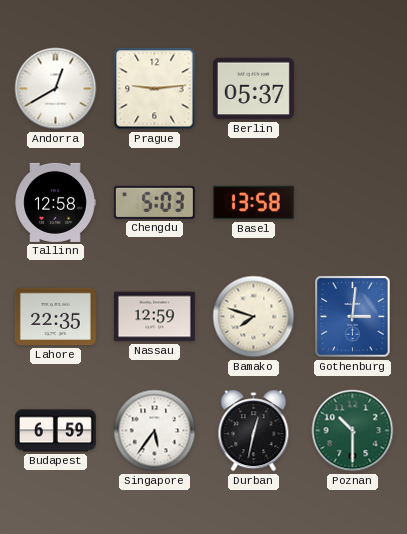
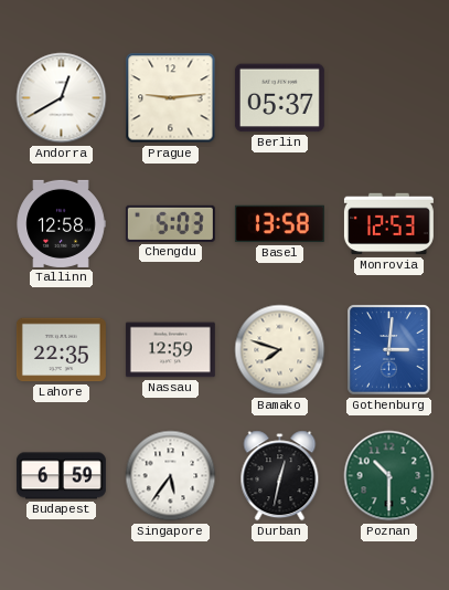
Monrovia: none -> 12:53
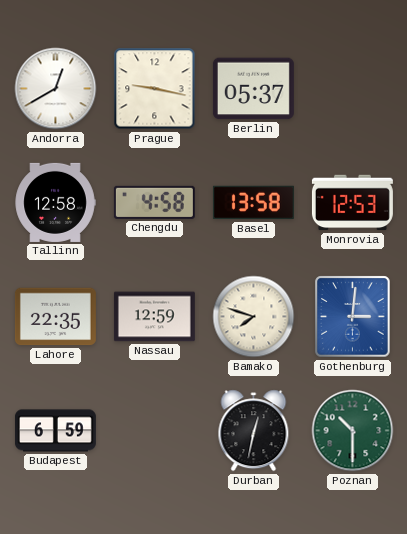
Prague: 9:14 -> 9:17
Chengdu: 5:03 -> 4:58
Singapore: 5:36 -> none
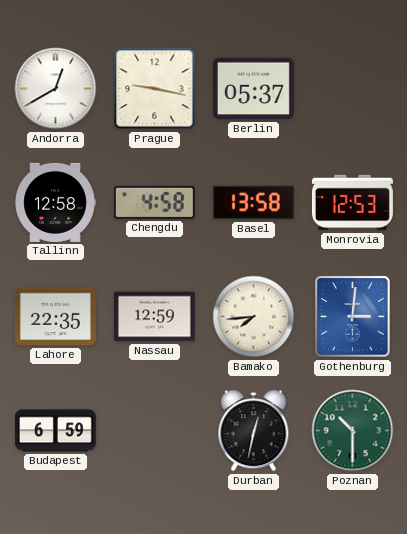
Bamako: 7:48 -> 7:44
